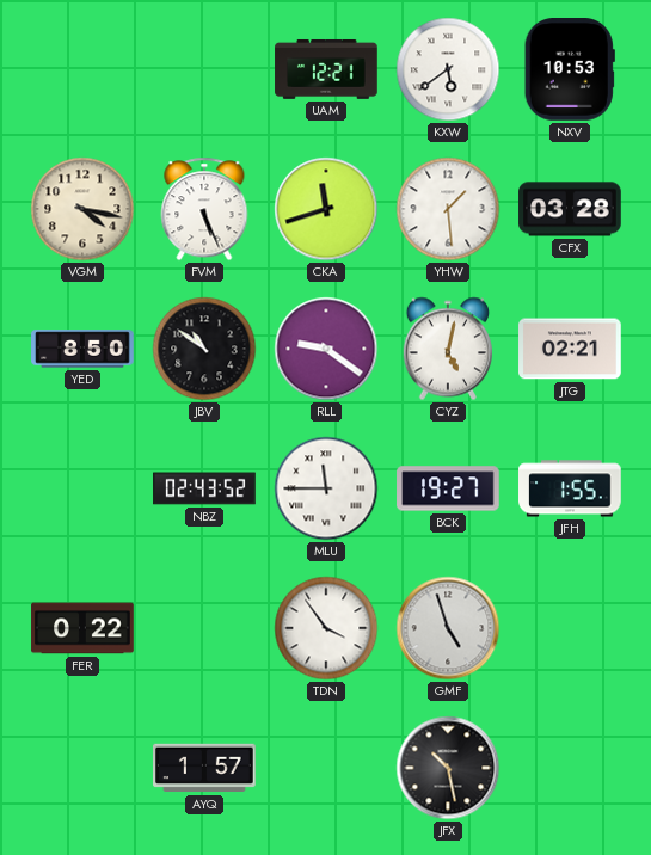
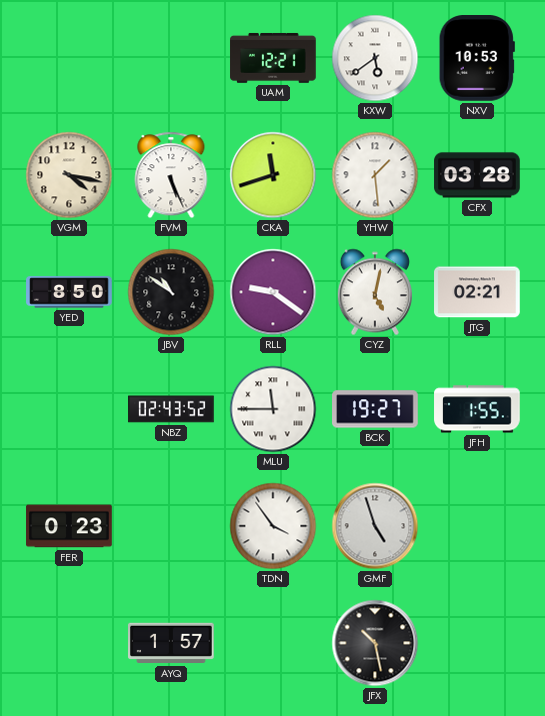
FER: 0:22 -> 0:23
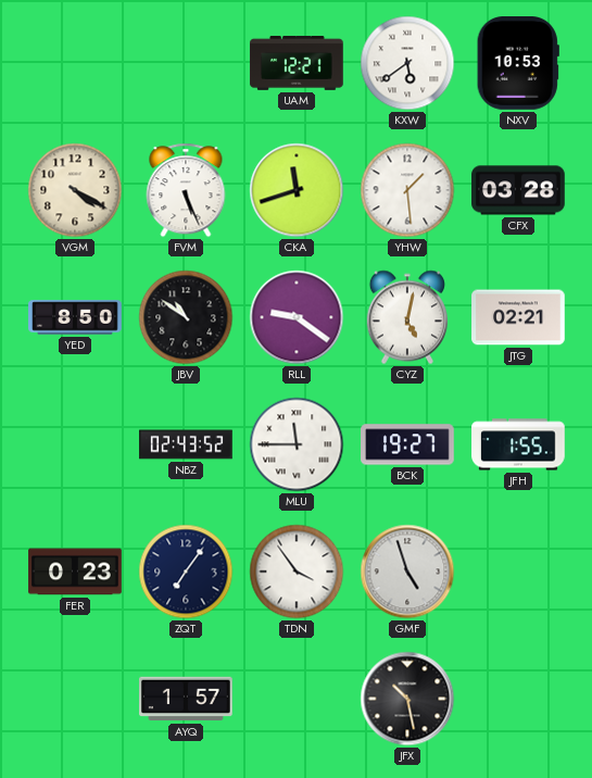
VGM: 4:17 -> 4:20
ZQT: none -> 7:06
